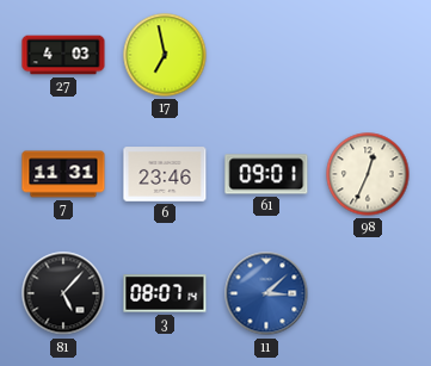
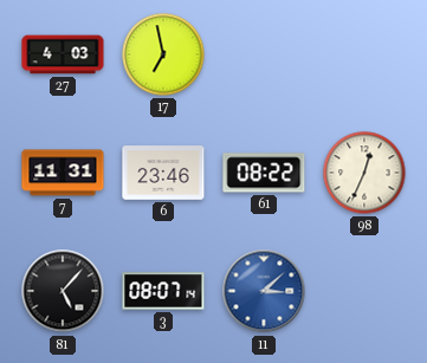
61: 09:01 -> 08:22
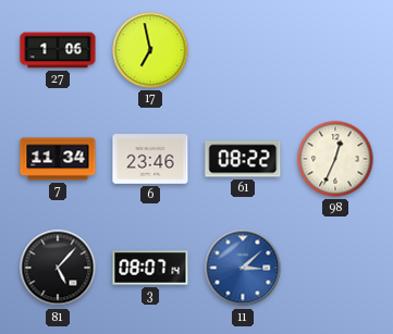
27: 4:03 -> 1:06
7: 11:31 -> 11:34
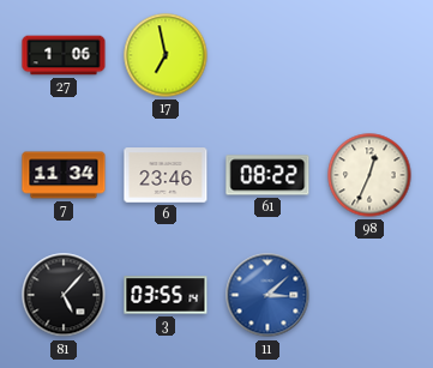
3: 08:07 -> 03:55
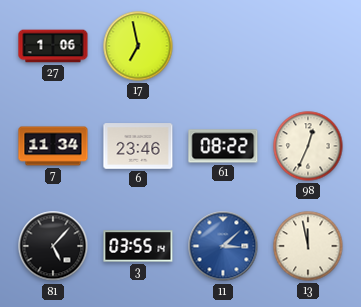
13: none -> 11:58
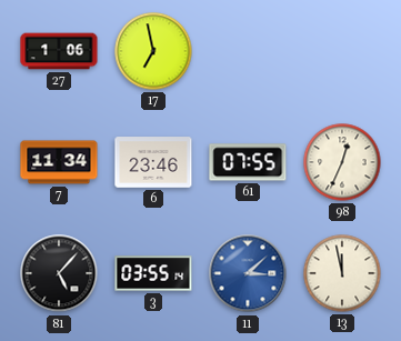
61: 08:22 -> 07:55
